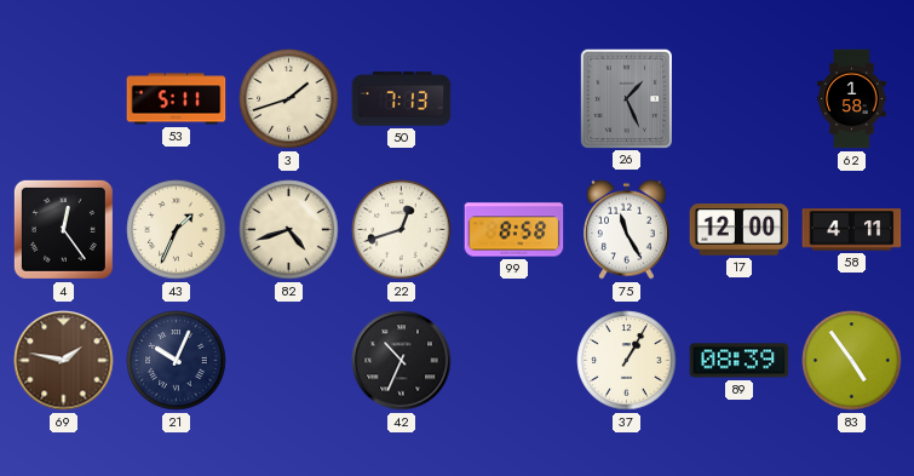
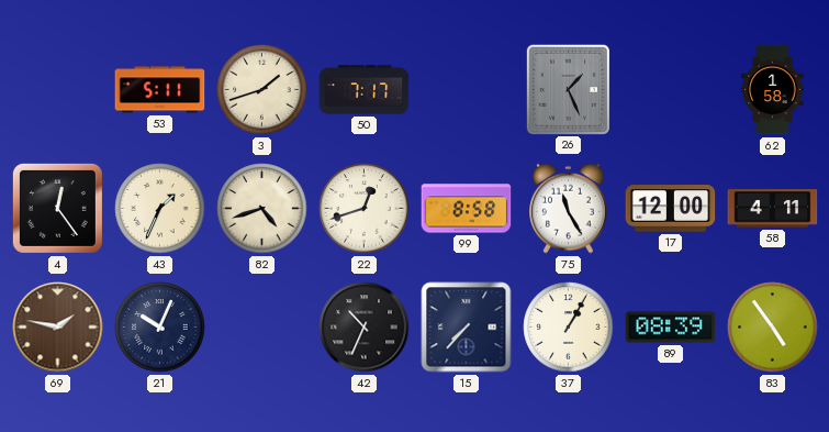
50: 7:13 -> 7:17
15: none -> 7:37
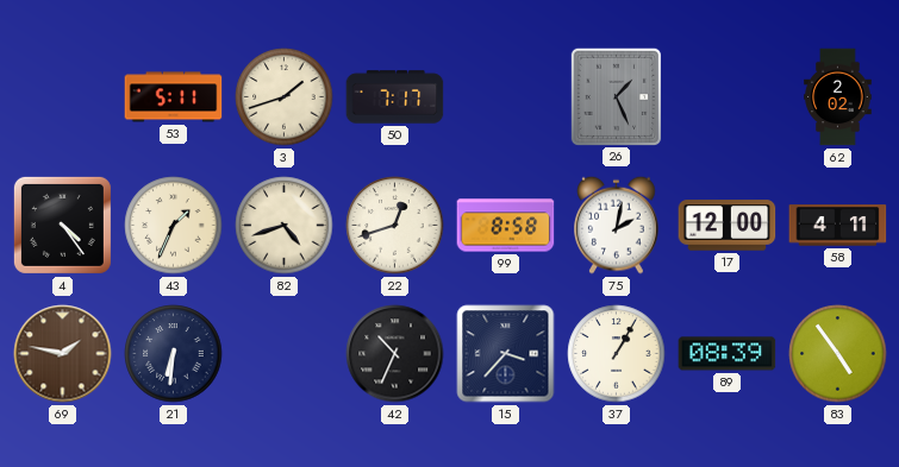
62: 1:58 -> 2:02
4: 12:24 -> 4:24
75: 11:25 -> 2:02
21: 10:04 -> 6:31
15: 7:37 -> 3:37
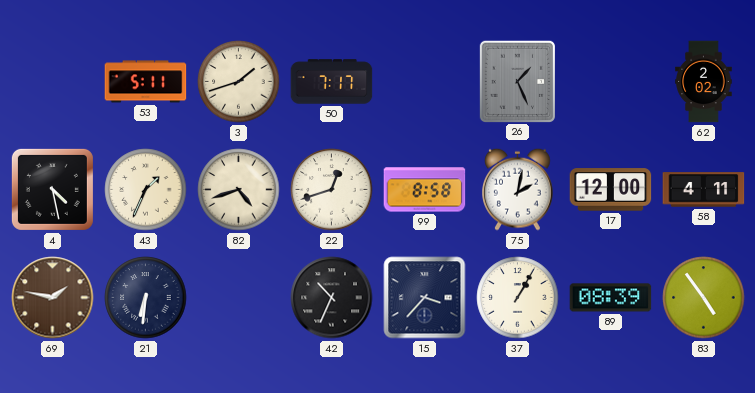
4: 4:24 -> 4:28
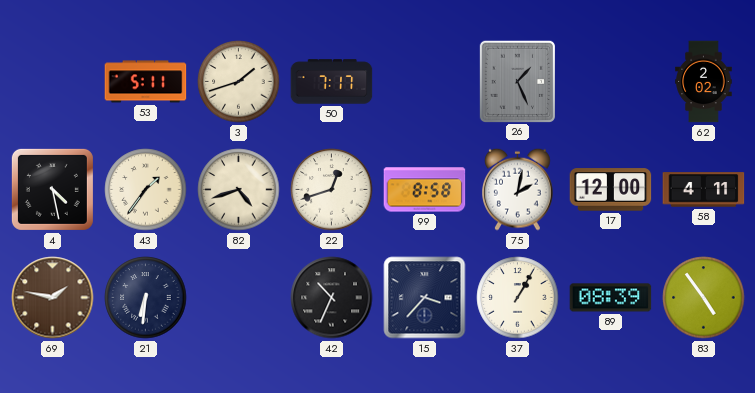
43: 1:34 -> 1:36
